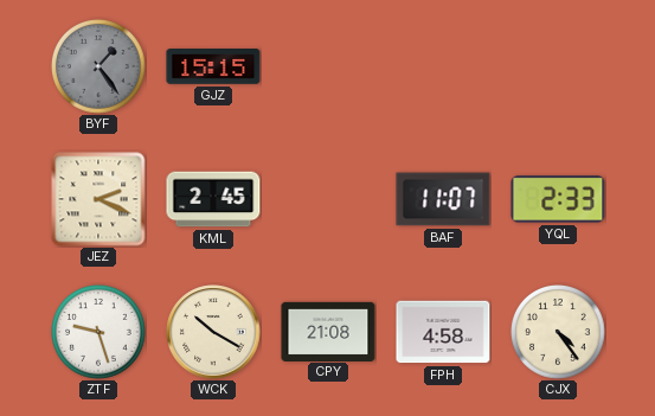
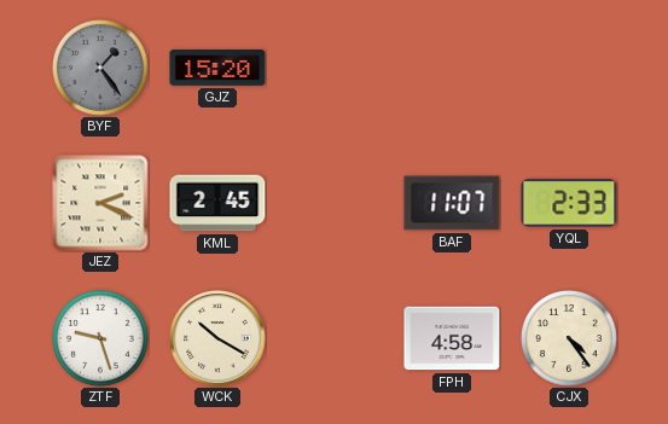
GJZ: 15:15 -> 15:20
CPY: 21:08 -> none
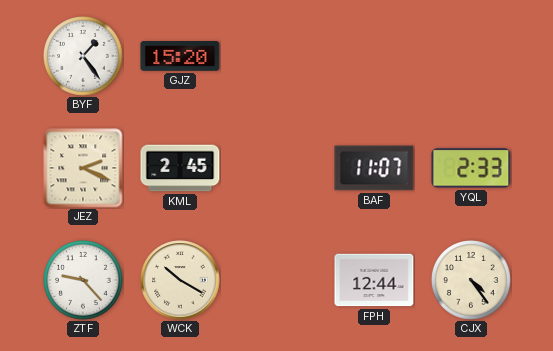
BYF dial: grey -> white
ZTF: 9:27 -> 9:23
FPH: 4:58 -> 12:44
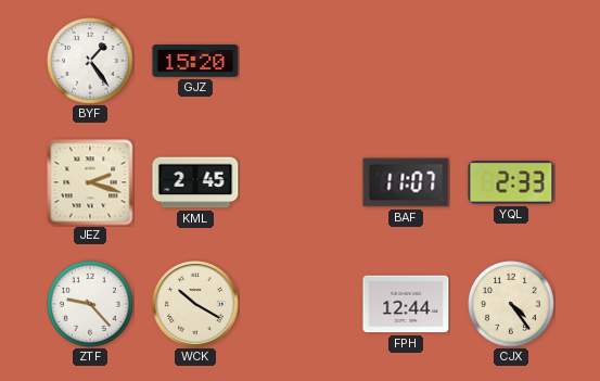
JEZ: 2:19 -> 2:18
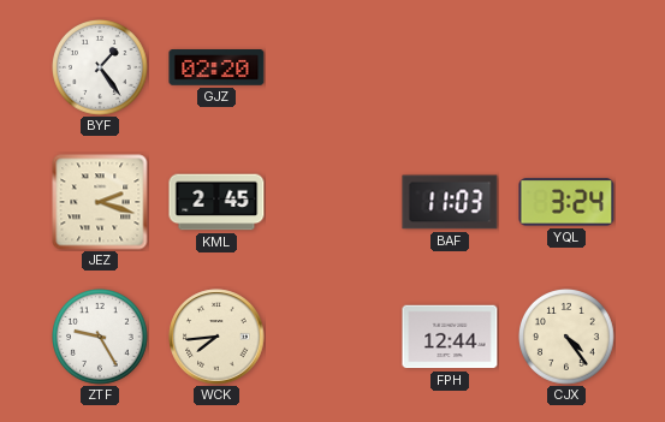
GJZ: 15:20 -> 02:20
BAF: 11:07 -> 11:03
YQL: 2:33 -> 3:24
ZTF: 9:23 -> 9:25
WCK: 10:20 -> 7:44
